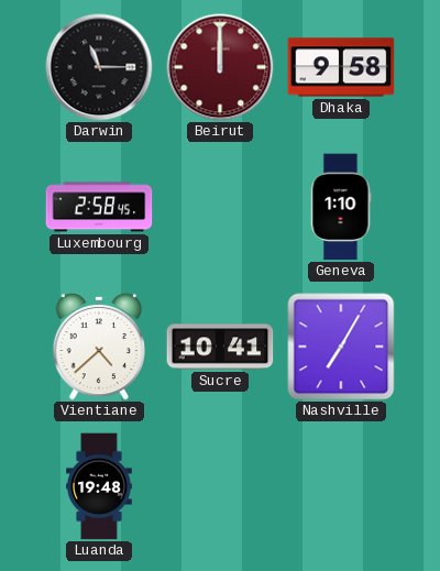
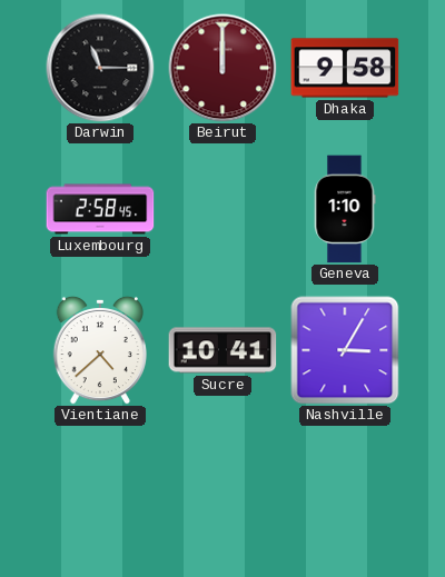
Nashville: 7:05 -> 3:05
Luanda: 19:48 -> none
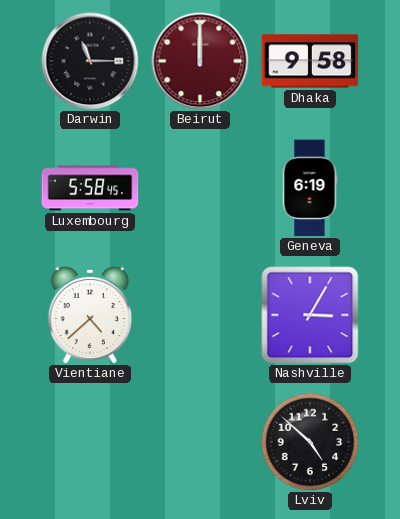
Luxembourg: 2:58 -> 5:58
Geneva: 1:10 -> 6:19
Sucre: 10:41 -> none
Lviv: none -> 4:52
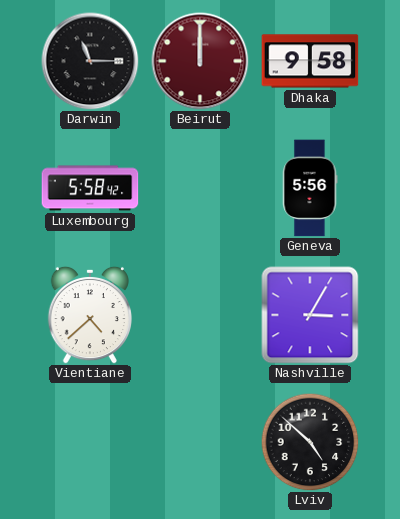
Luxembourg: 5:58:45 -> 5:58:42
Geneva: 6:19 -> 5:56
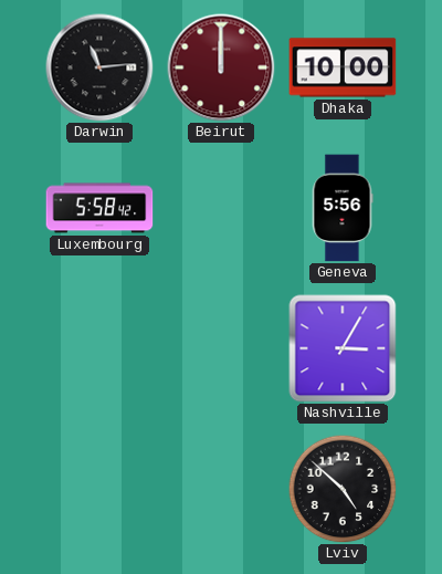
Darwin: 11:15 -> 11:14
Dhaka: 9:58 -> 10:00
Vientiane: 4:38 -> none
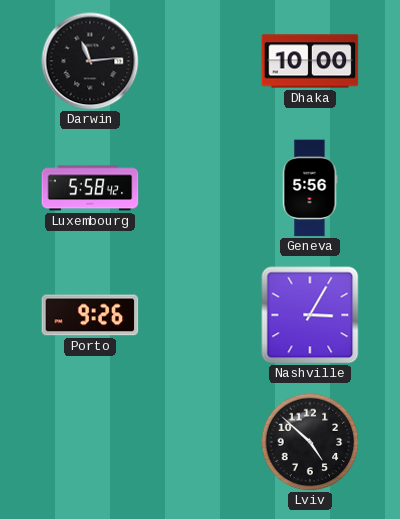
Beirut: 12:00 -> none
Porto: none -> 9:26
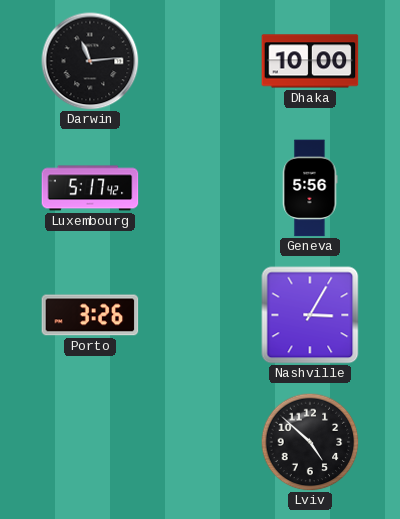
Luxembourg: 5:58 -> 5:17
Porto: 9:26 -> 3:26
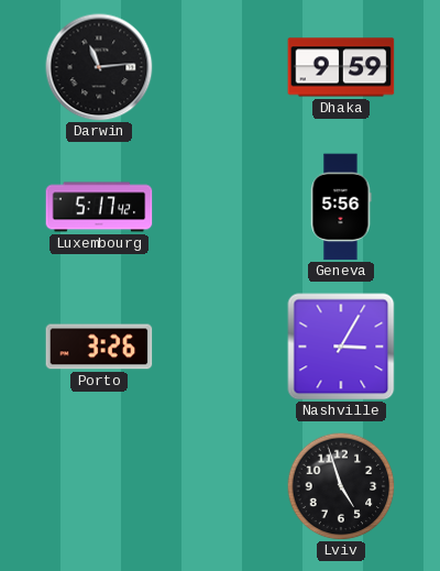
Dhaka: 10:00 -> 9:59
Lviv: 4:52 -> 4:57
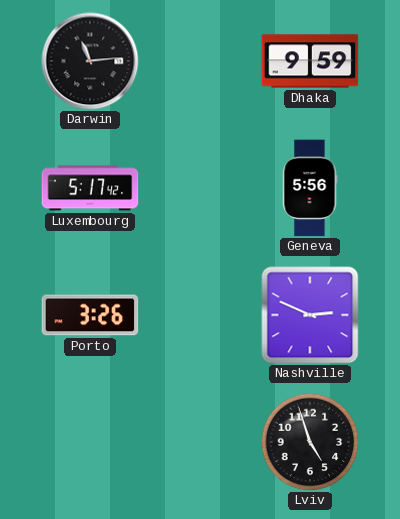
Nashville: 3:05 -> 2:49
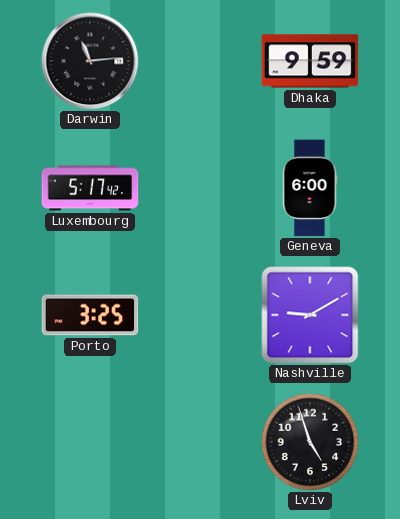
Geneva: 5:56 -> 6:00
Porto: 3:26 -> 3:25
Nashville: 2:49 -> 9:10
